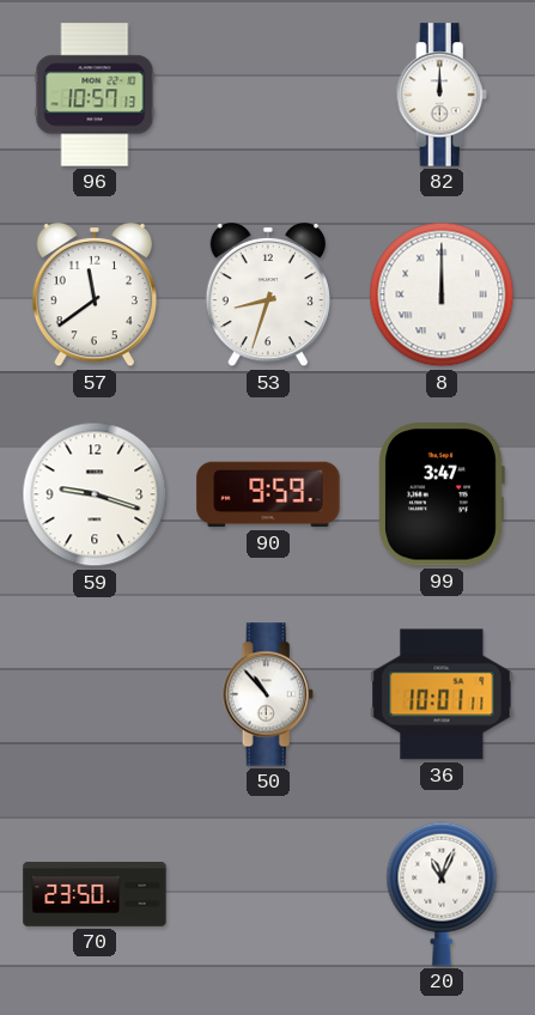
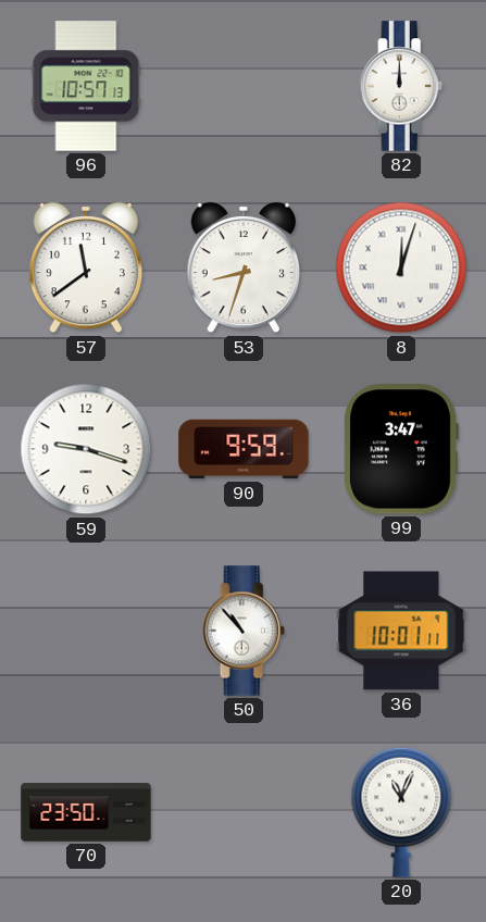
8: 12:00 -> 12:03
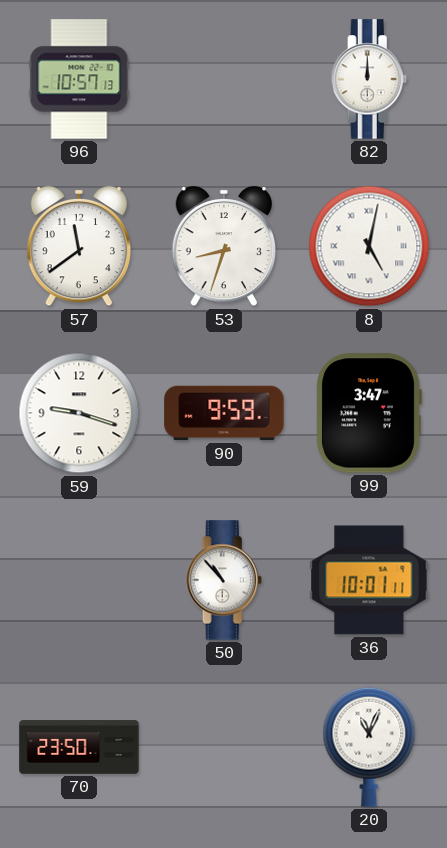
8: 12:03 -> 5:02
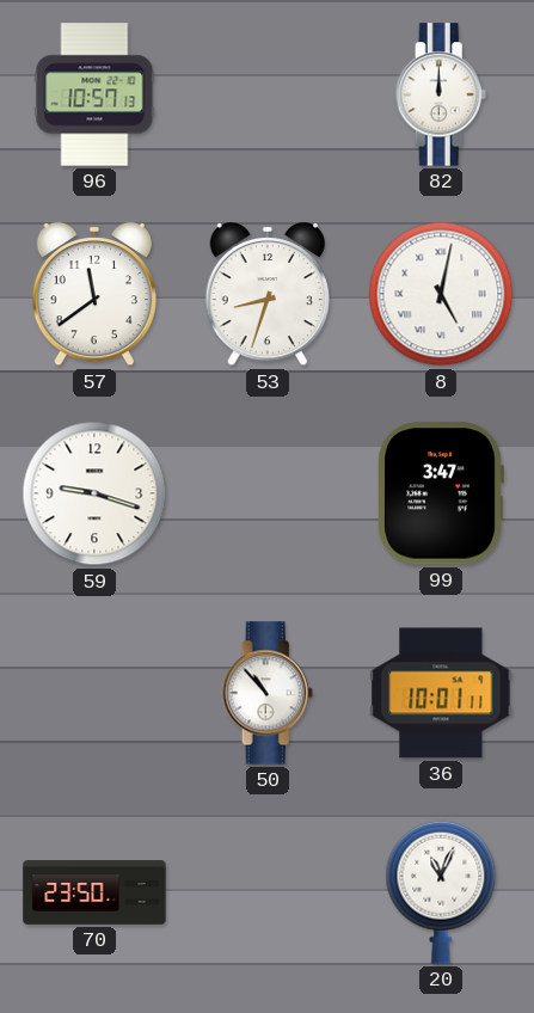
90: 9:59 -> none
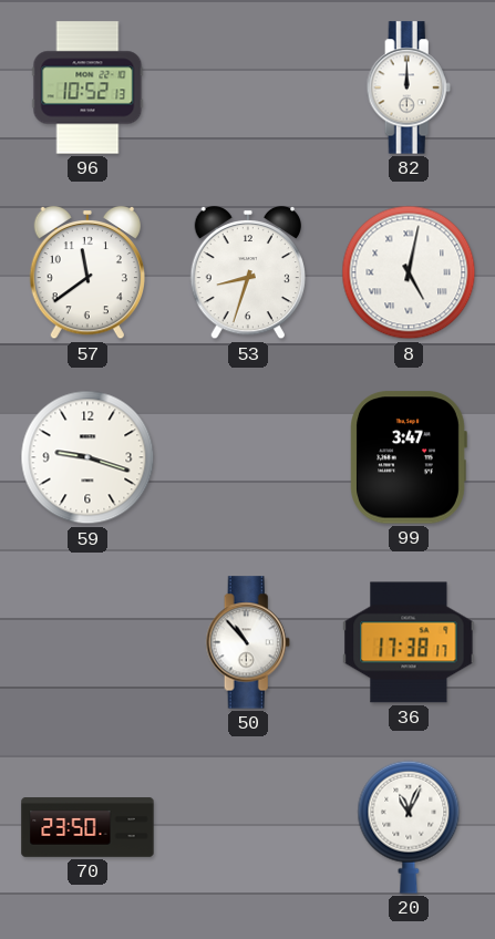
96: 10:57 -> 10:52
36: 10:01 -> 17:38
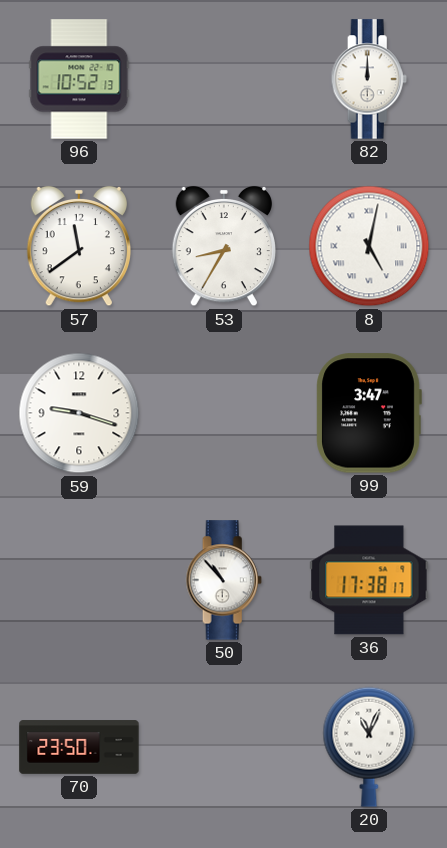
53: 8:33 -> 8:35
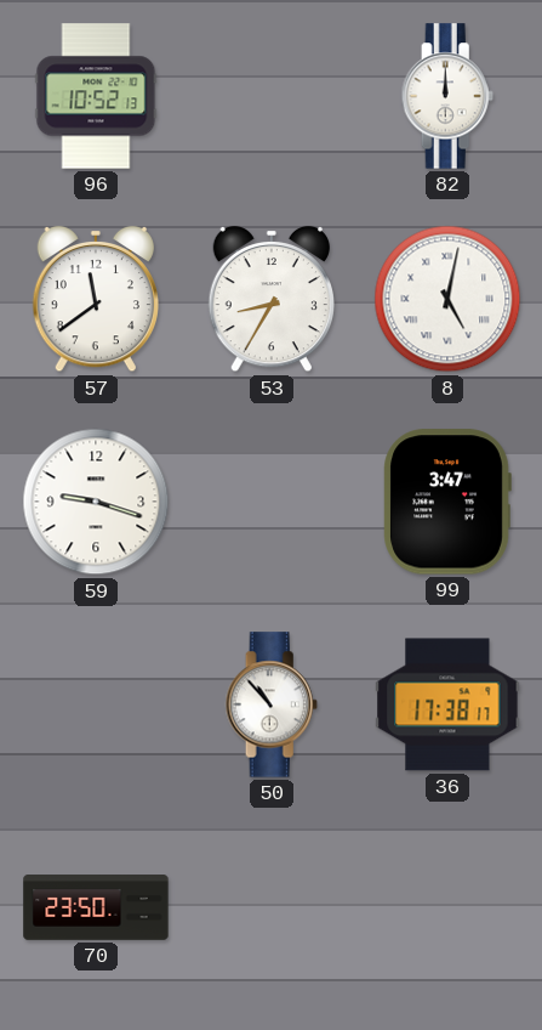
20: 11:04 -> none
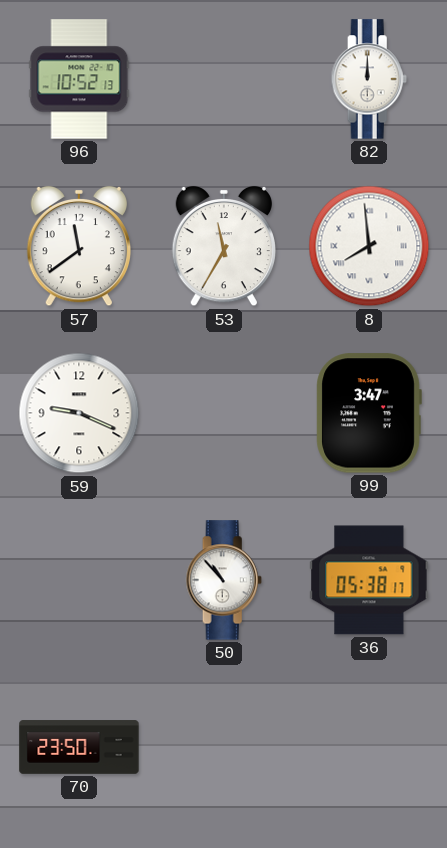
53: 8:35 -> 11:35
8: 5:02 -> 7:59
59: 9:18 -> 9:19
36: 17:38 -> 05:38
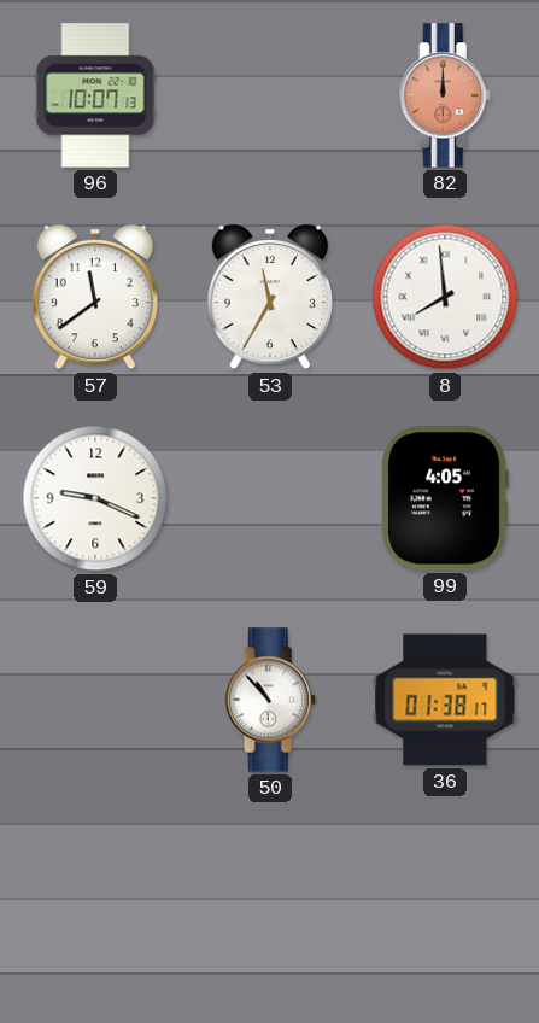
96: 10:52 -> 10:07
82 dial: white -> salmon
99: 3:47 -> 4:05
36: 05:38 -> 01:38
70: 23:50 -> none
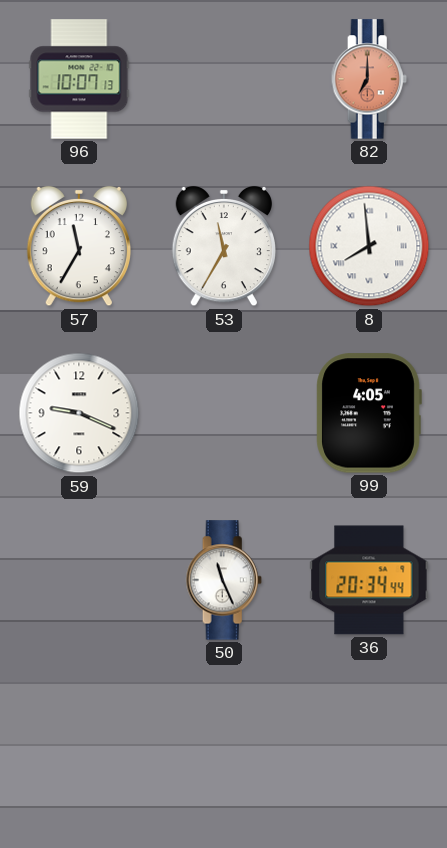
82: 12:00 -> 7:00
57: 11:39 -> 11:35
50: 10:53 -> 11:26
36: 01:38 -> 20:34
